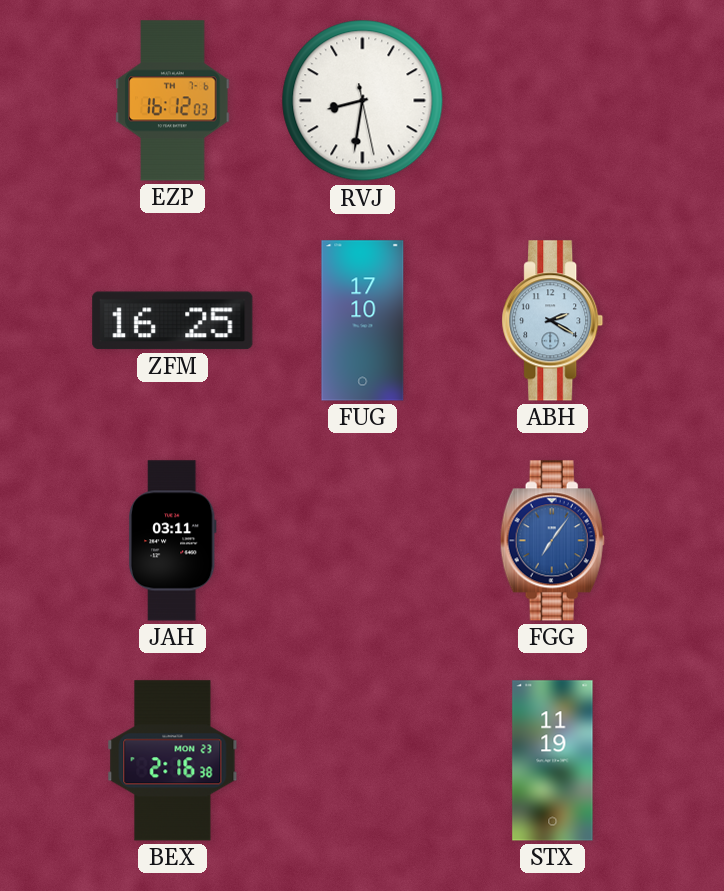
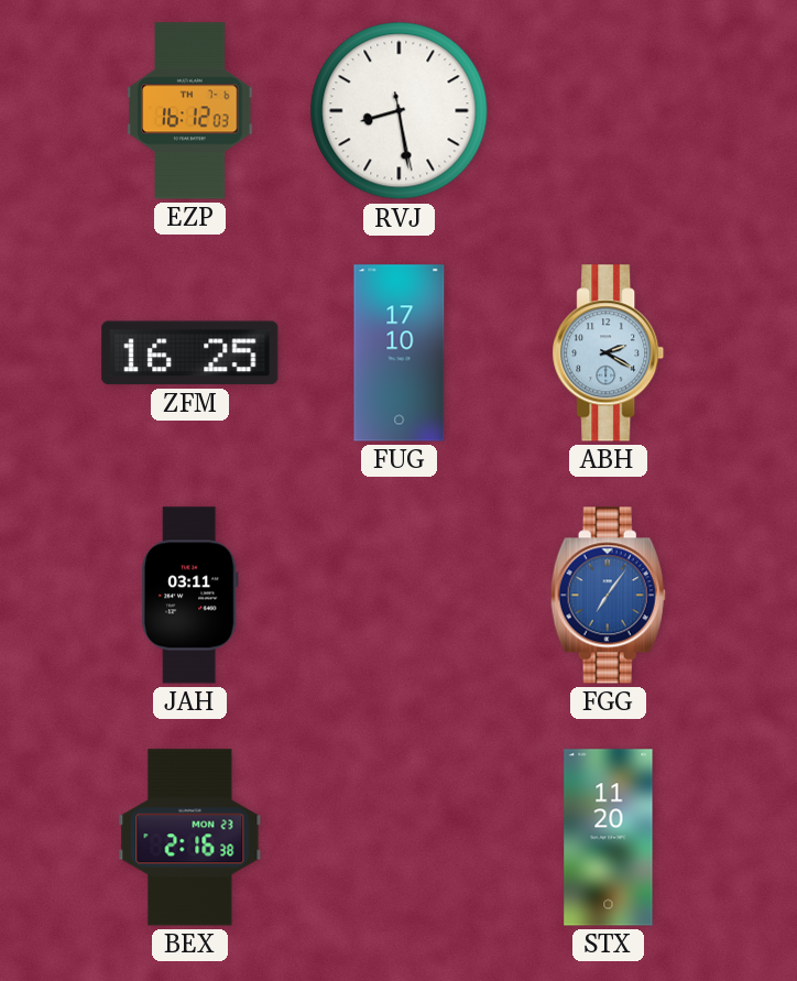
RVJ: 8:31 -> 8:28
STX: 11:19 -> 11:20
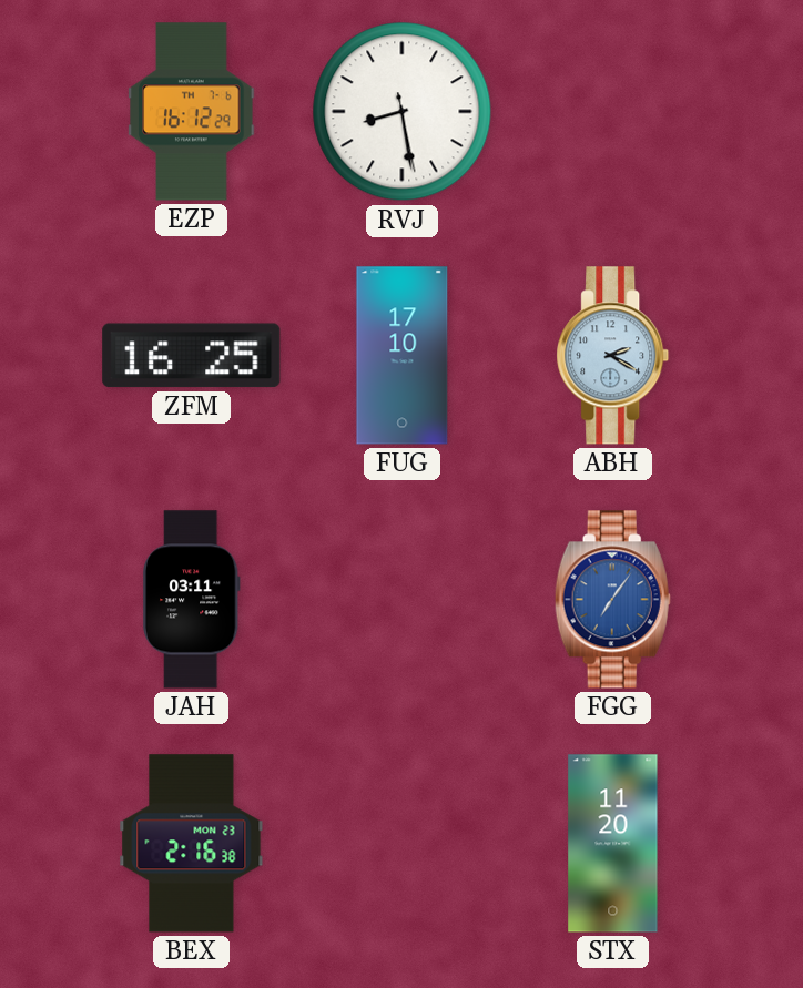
EZP: 16:12:03 -> 16:12:29
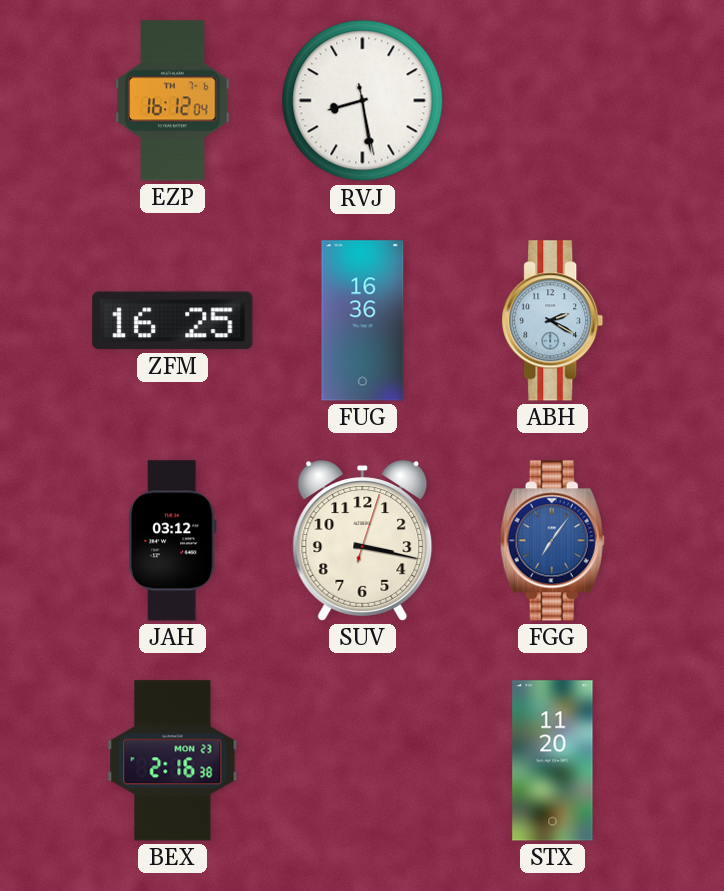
EZP: 16:12:29 -> 16:12:04
FUG: 17:10 -> 16:36
JAH: 03:11 -> 03:12
SUV: none -> 3:17
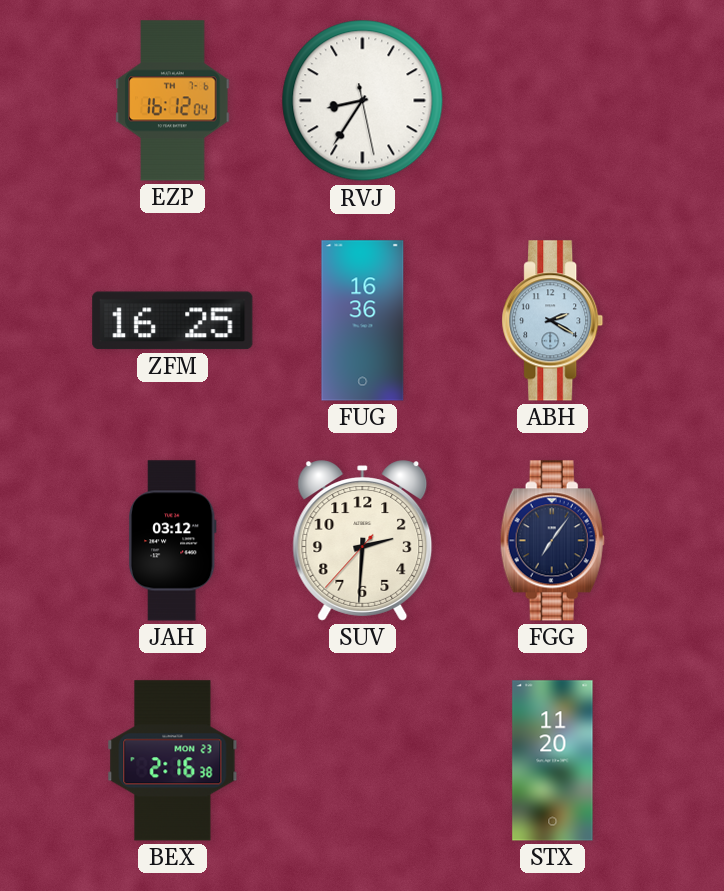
RVJ: 8:28 -> 8:35
SUV: 3:17 -> 2:30
FGG dial: blue -> navy
